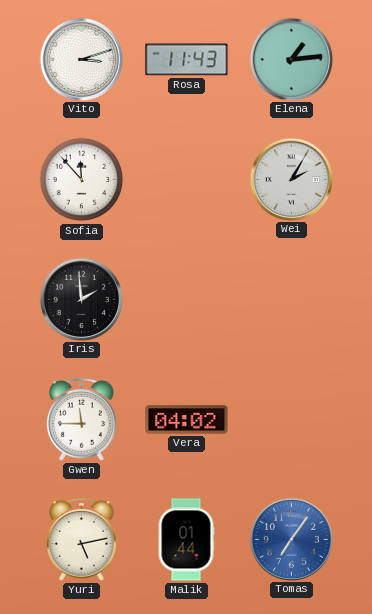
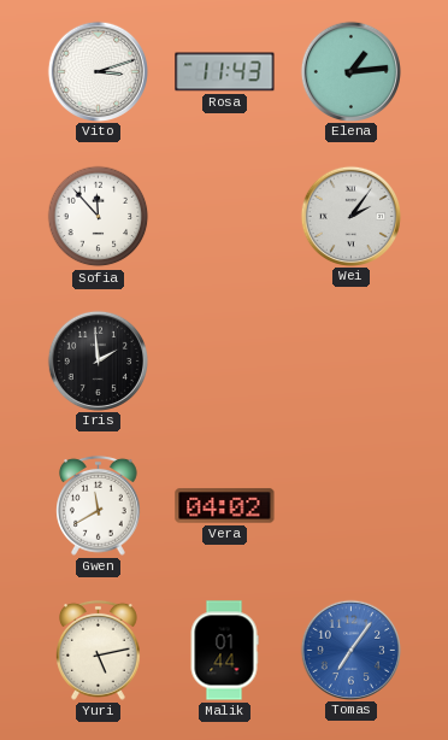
Wei: 2:05 -> 2:06
Gwen: 11:45 -> 11:40
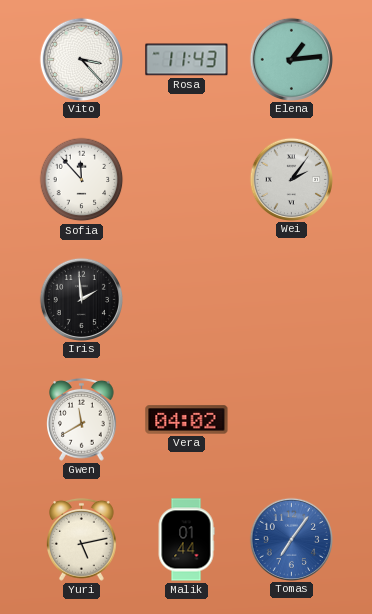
Vito: 3:12 -> 3:23
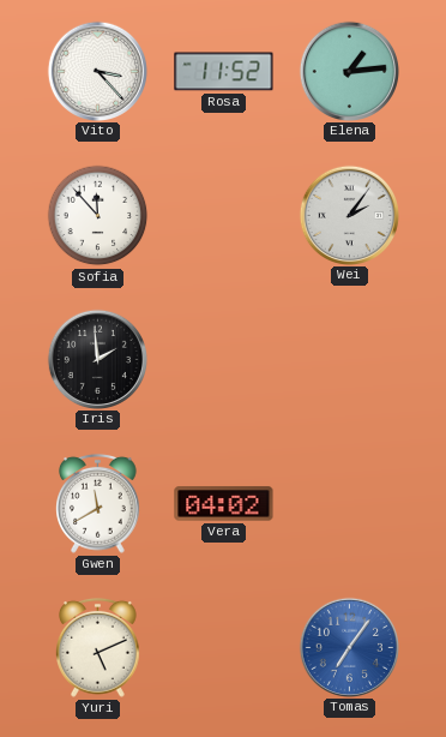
Rosa: 11:43 -> 11:52
Yuri: 5:13 -> 5:11
Malik: 01:44 -> none
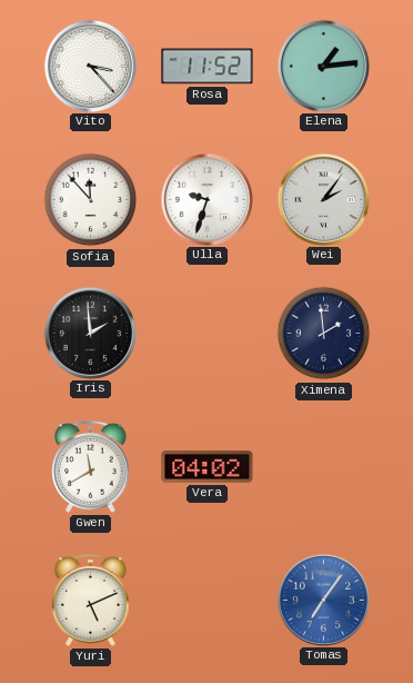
Ulla: none -> 9:33
Ximena: none -> 1:59
